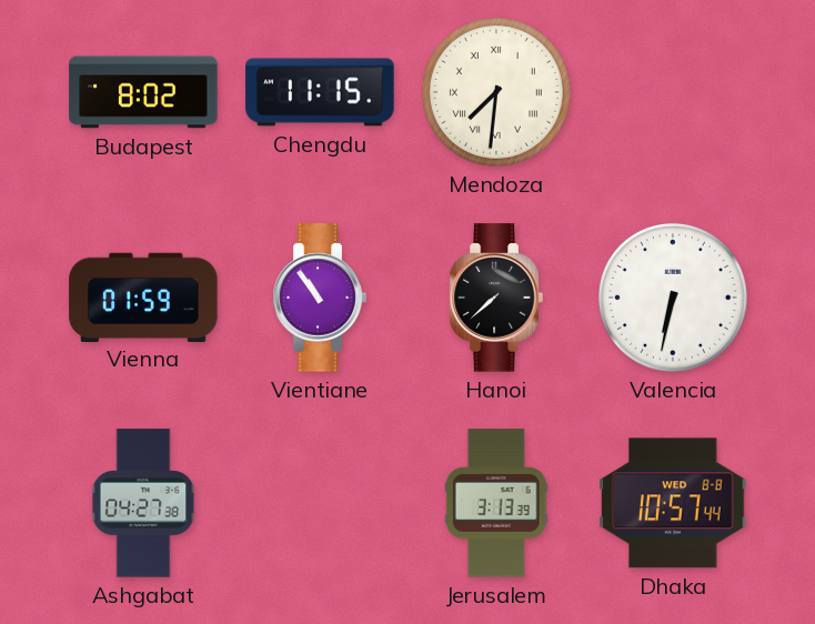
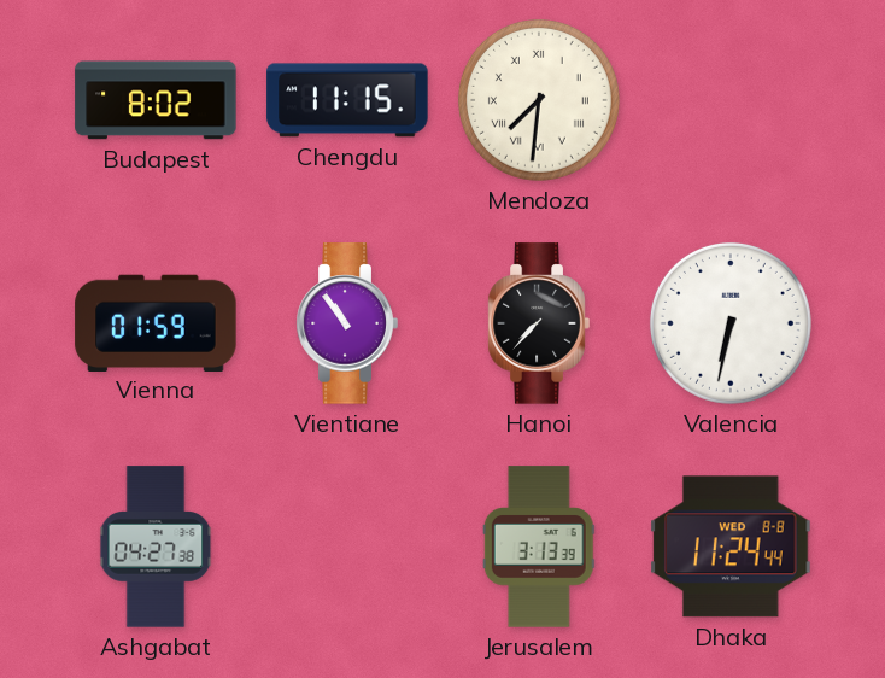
Hanoi: 7:38 -> 7:37
Dhaka: 10:57 -> 11:24
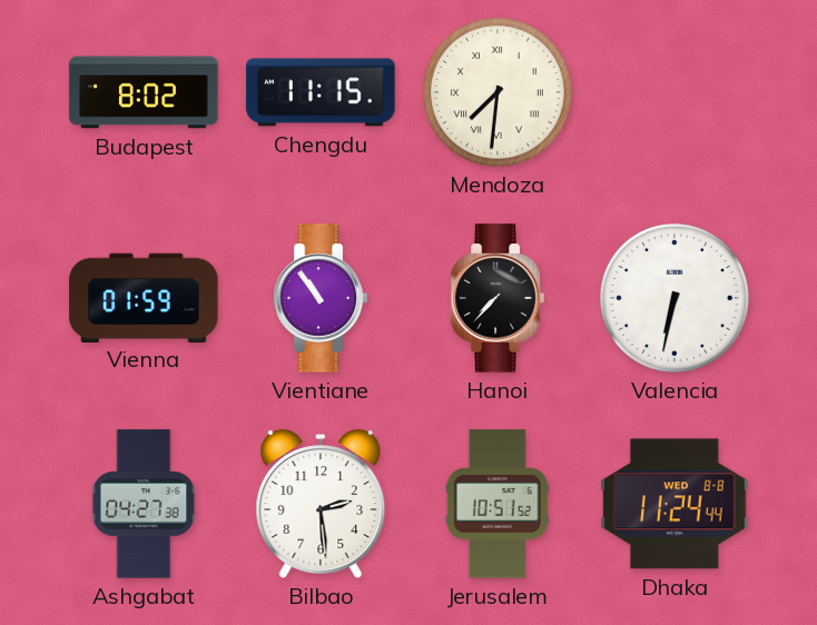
Bilbao: none -> 2:29
Jerusalem: 3:13 -> 10:51
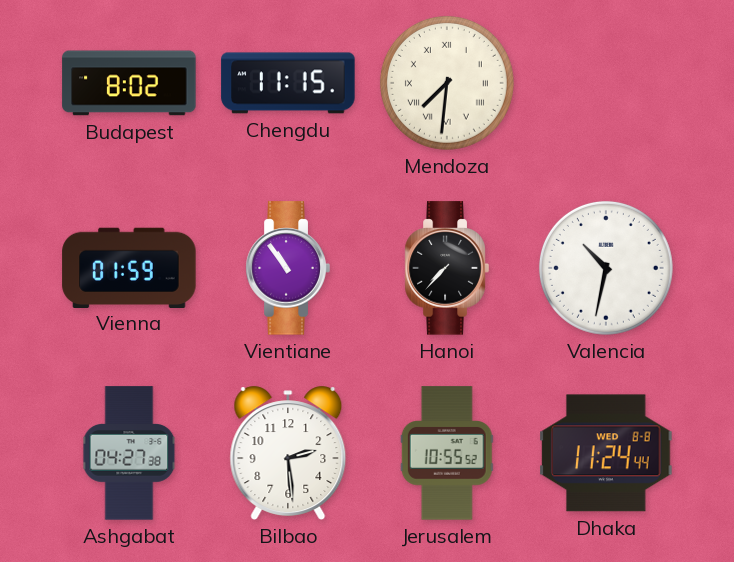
Valencia: 6:32 -> 10:32
Jerusalem: 10:51 -> 10:55
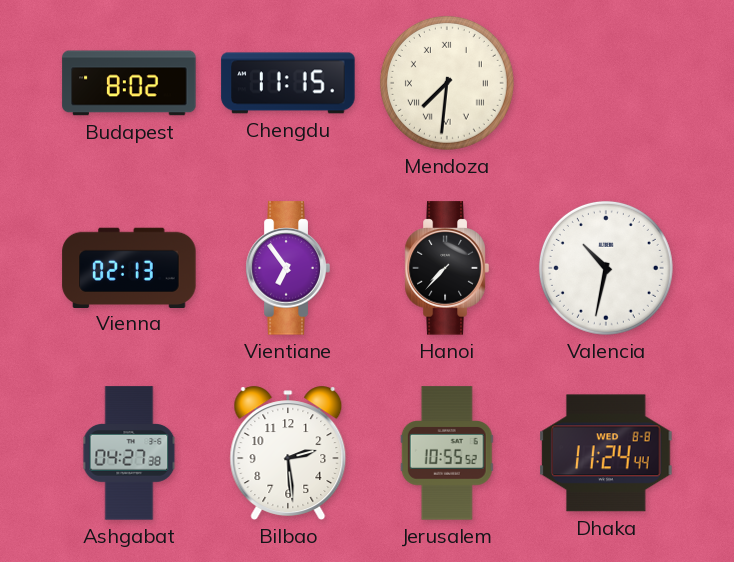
Vienna: 01:59 -> 02:13
Vientiane: 10:54 -> 6:54
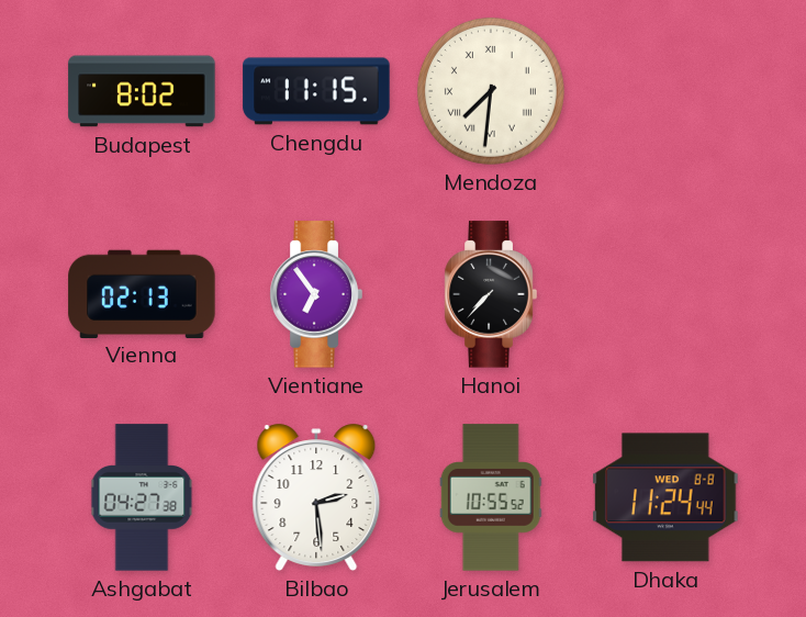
Valencia: 10:32 -> none
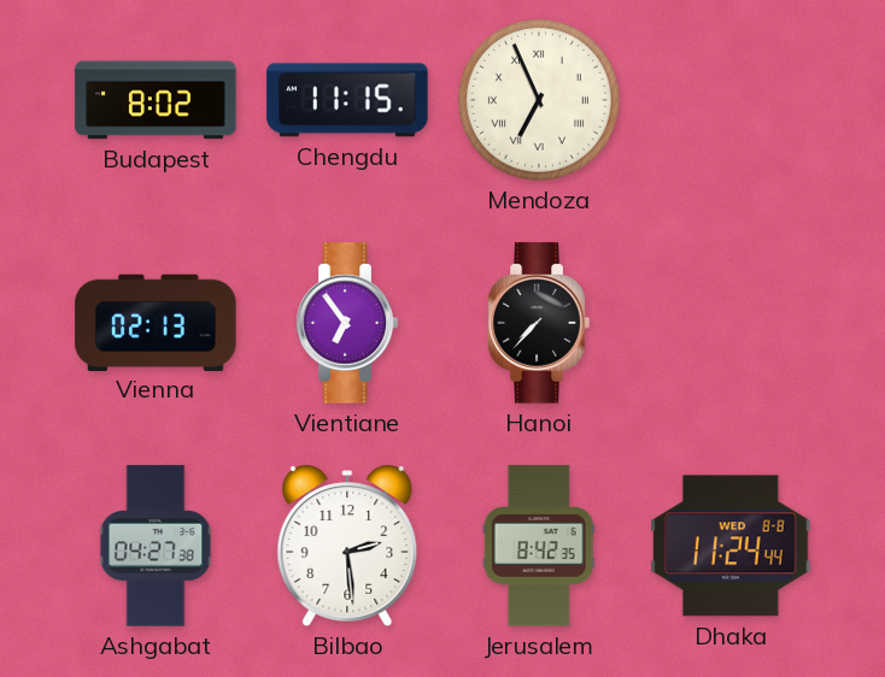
Mendoza: 7:31 -> 6:56
Jerusalem: 10:55 -> 8:42
